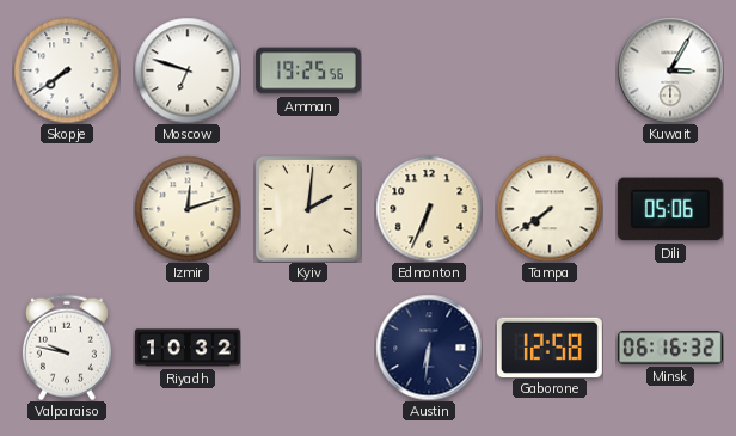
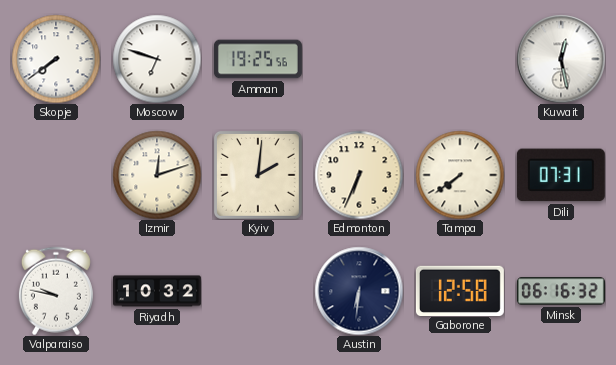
Kuwait: 3:05 -> 12:28
Dili: 05:06 -> 07:31
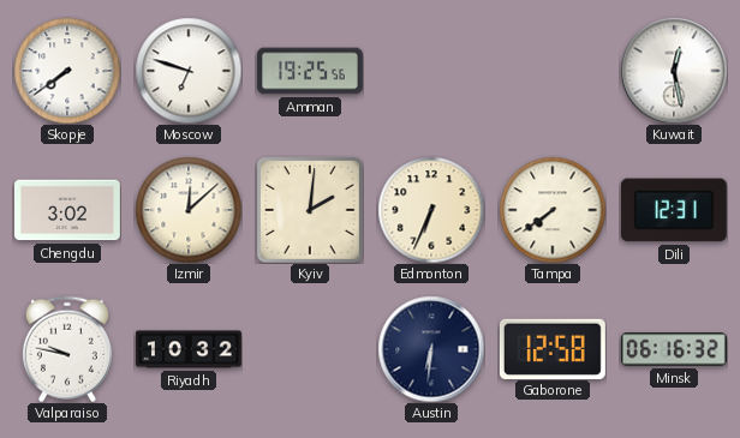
Chengdu: none -> 3:02
Izmir: 12:12 -> 12:08
Dili: 07:31 -> 12:31
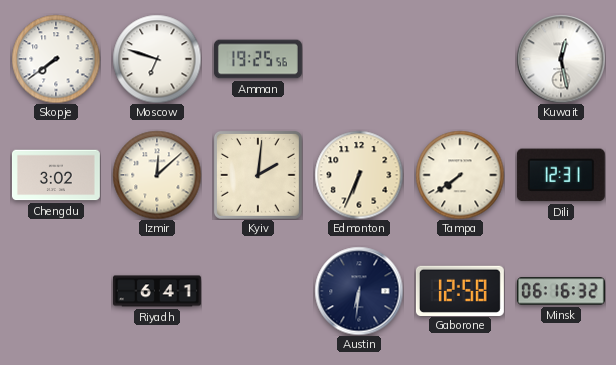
Valparaiso: 9:47 -> none
Riyadh: 10:32 -> 6:41
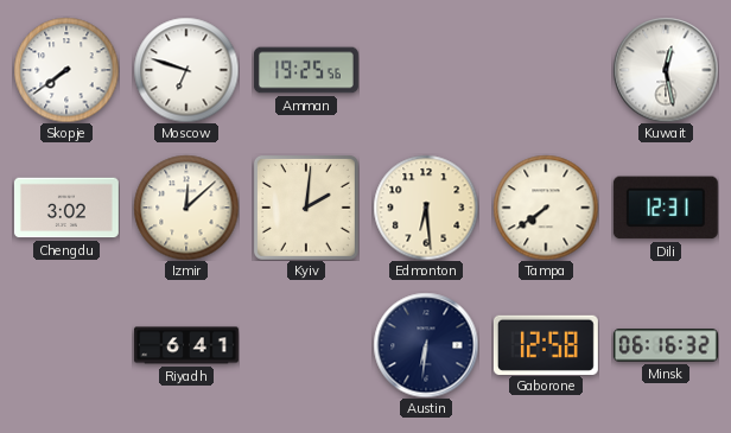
Edmonton: 6:34 -> 6:29
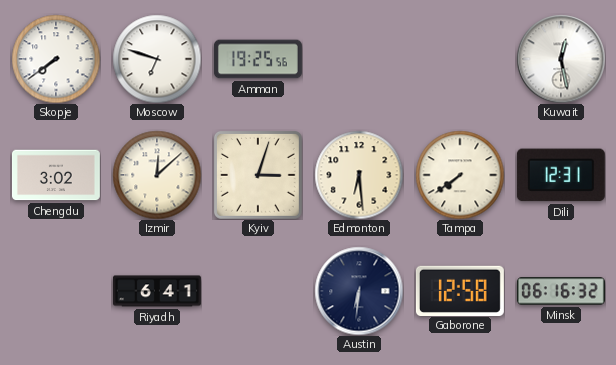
Kyiv: 2:01 -> 3:03
